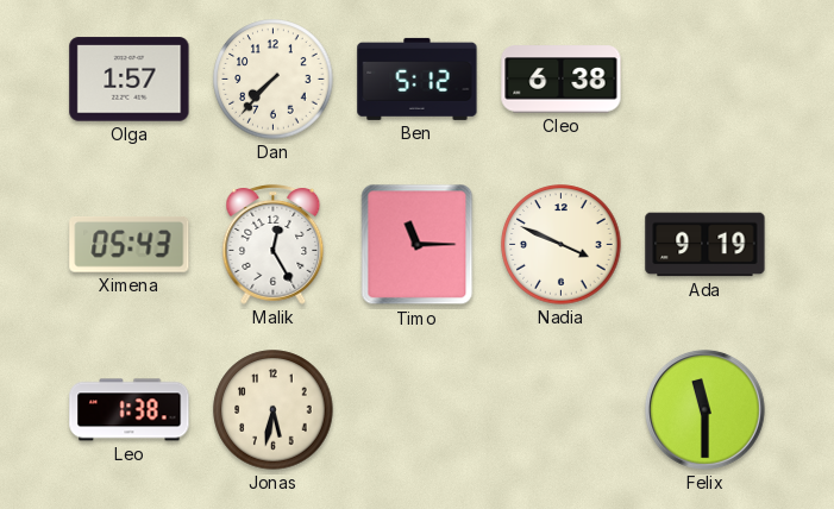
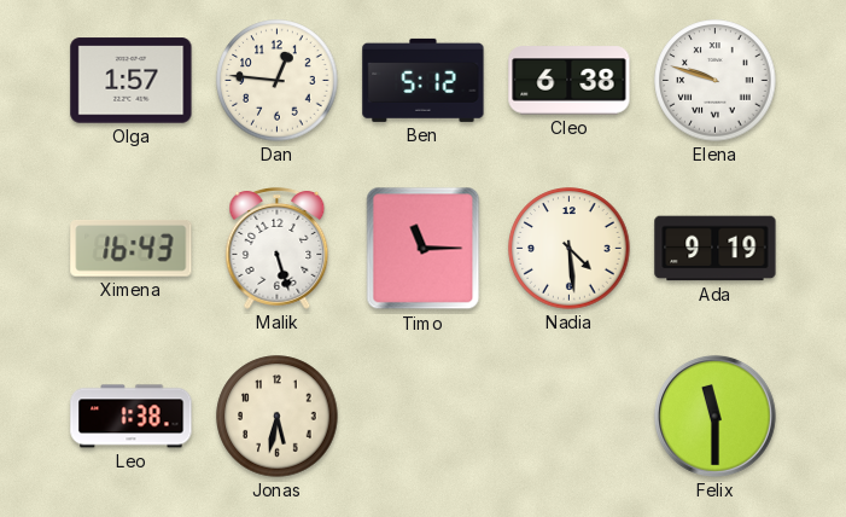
Dan: 7:37 -> 12:46
Elena: none -> 9:48
Ximena: 05:43 -> 16:43
Malik: 12:25 -> 5:27
Nadia: 3:49 -> 4:29
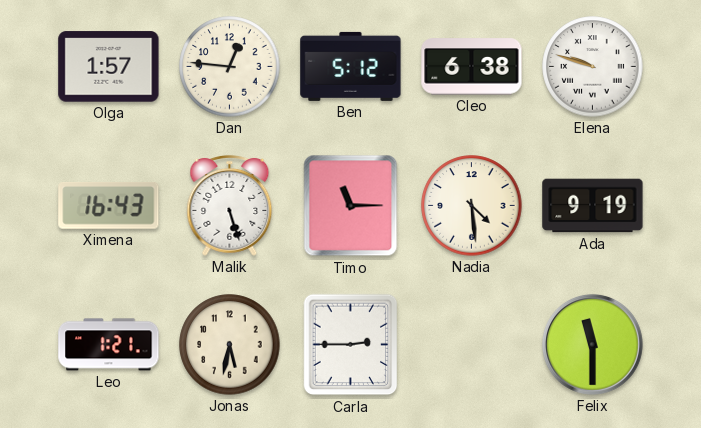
Leo: 1:38 -> 1:21
Carla: none -> 2:45
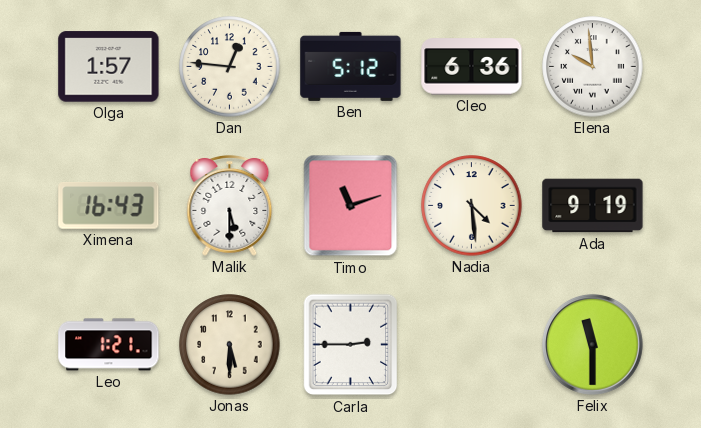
Cleo: 6:38 -> 6:36
Elena: 9:48 -> 9:59
Malik: 5:27 -> 5:30
Timo: 11:15 -> 11:12
Jonas: 5:32 -> 5:30
